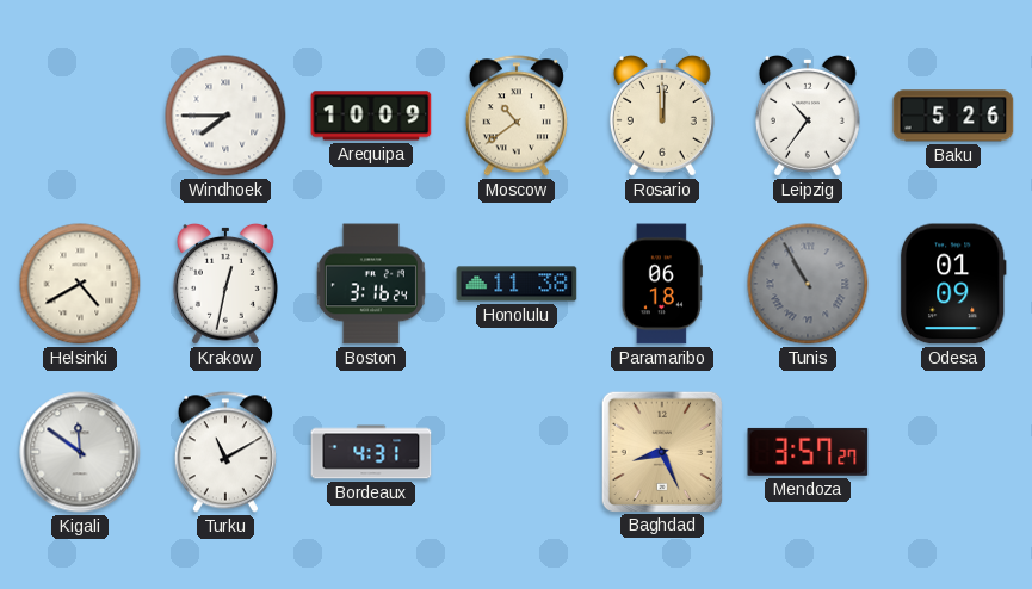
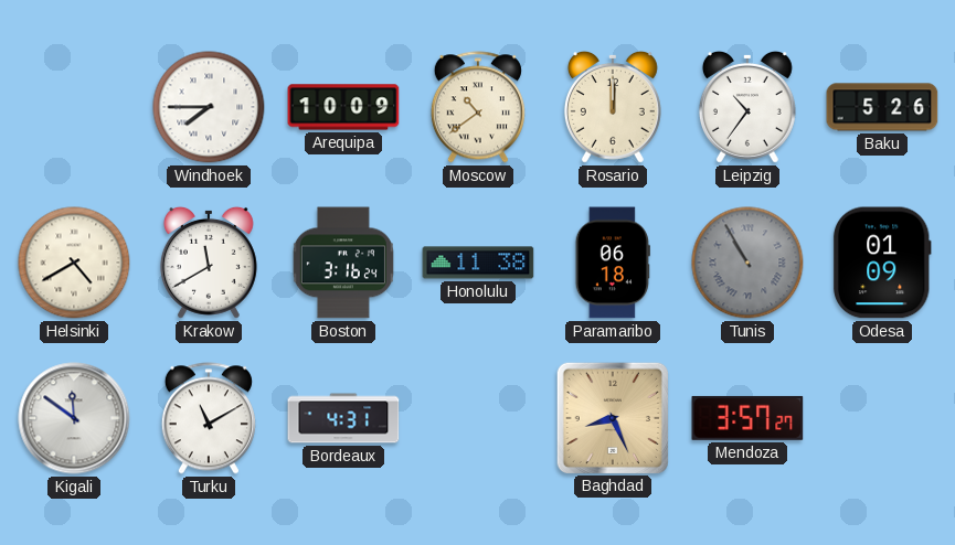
Krakow: 12:32 -> 11:40
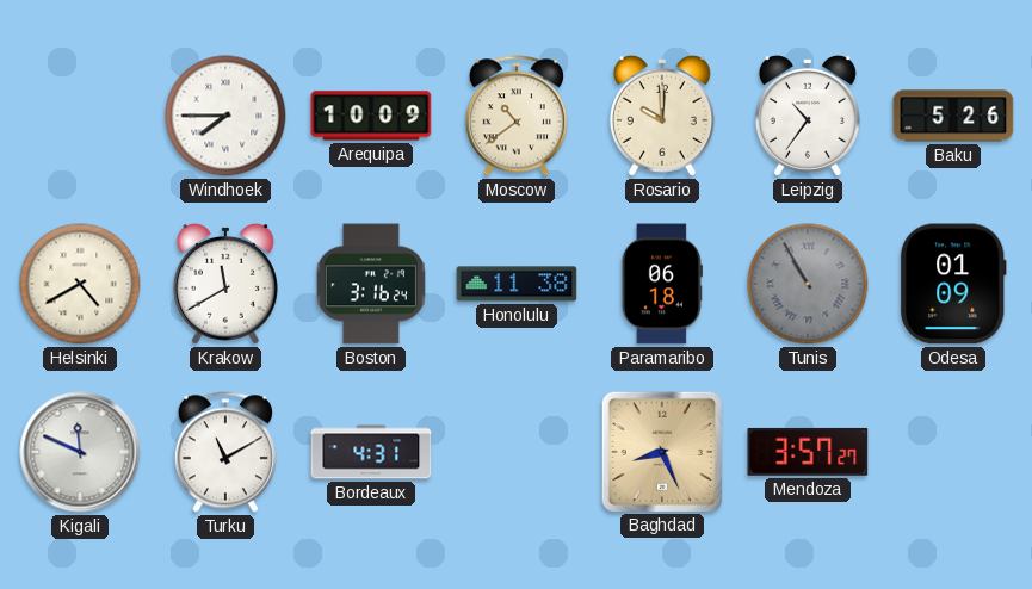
Rosario: 12:00 -> 10:00
Kigali: 11:51 -> 11:49
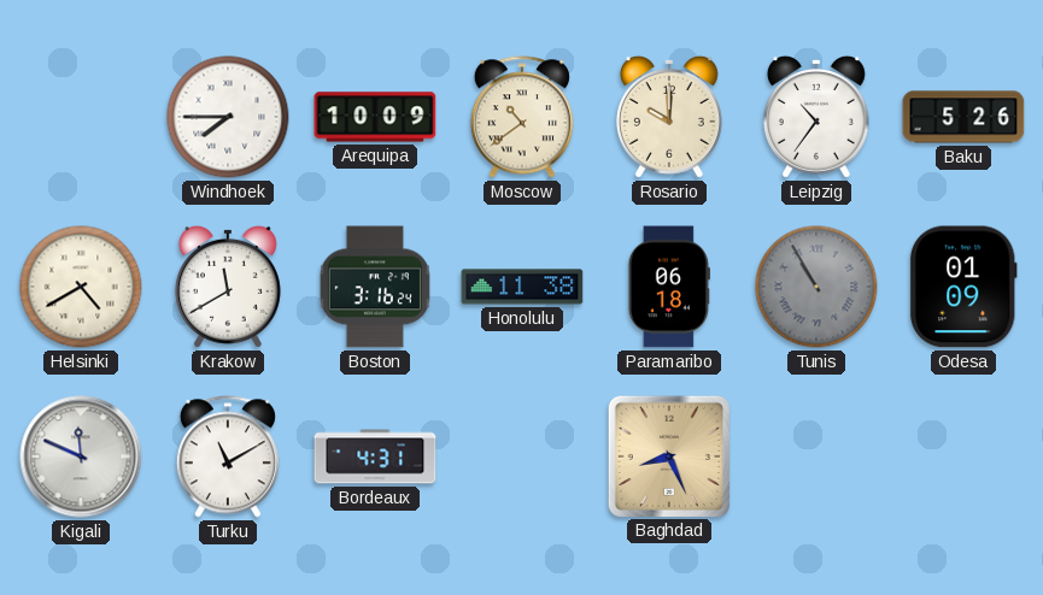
Mendoza: 3:57 -> none
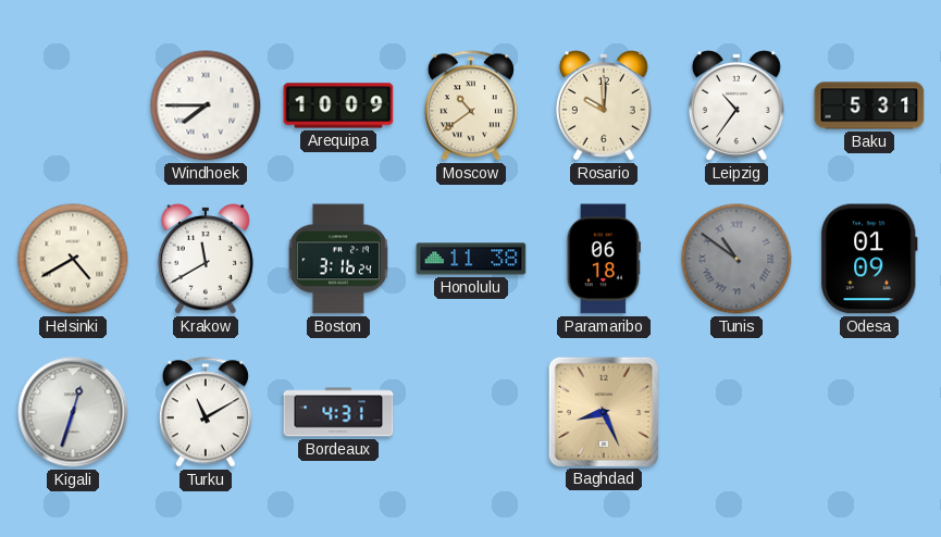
Baku: 5:26 -> 5:31
Tunis: 10:55 -> 10:51
Kigali: 11:49 -> 12:33
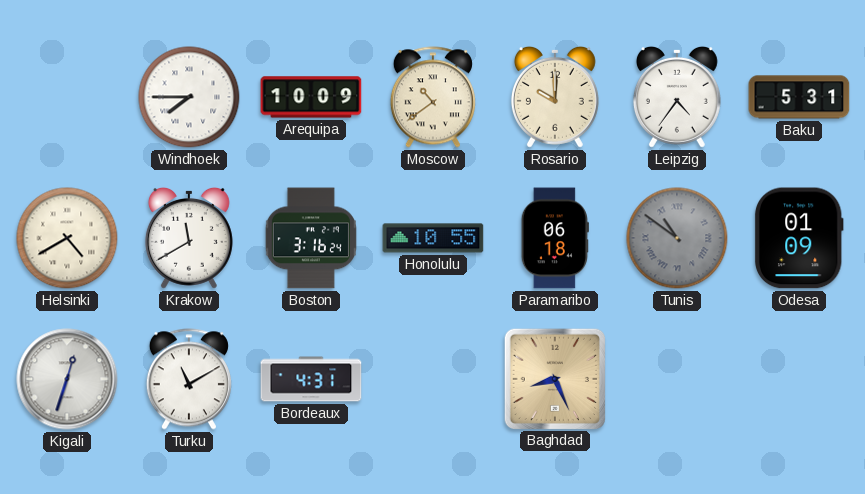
Leipzig: 10:36 -> 4:36
Honolulu: 11:38 -> 10:55
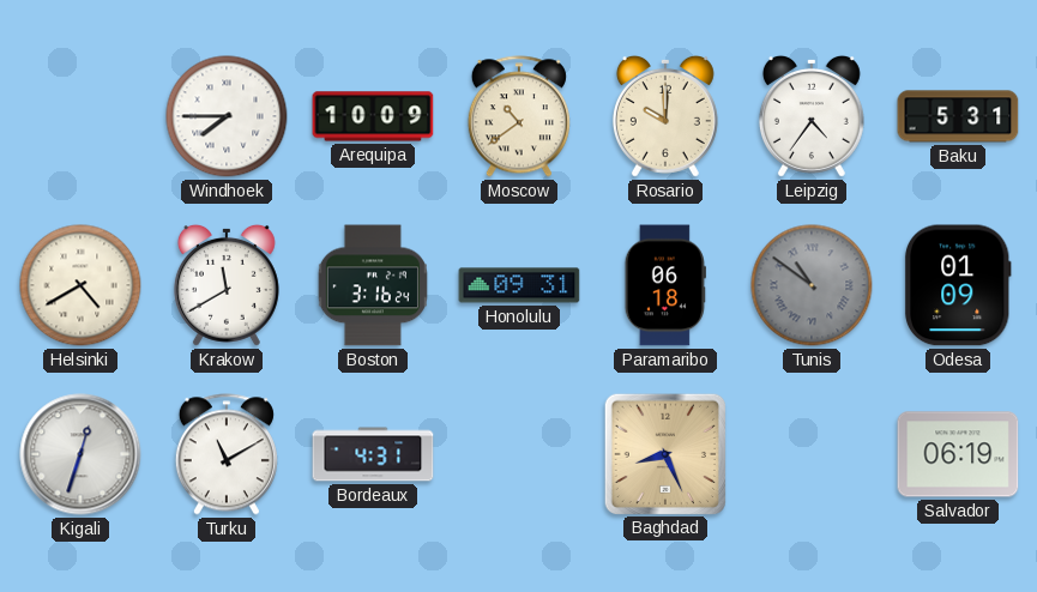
Honolulu: 10:55 -> 09:31
Salvador: none -> 06:19
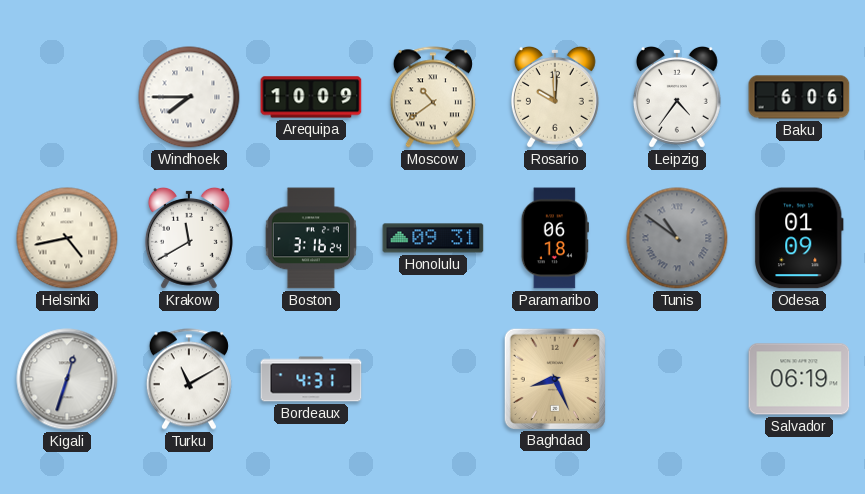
Baku: 5:31 -> 6:06
Helsinki: 4:40 -> 4:43
